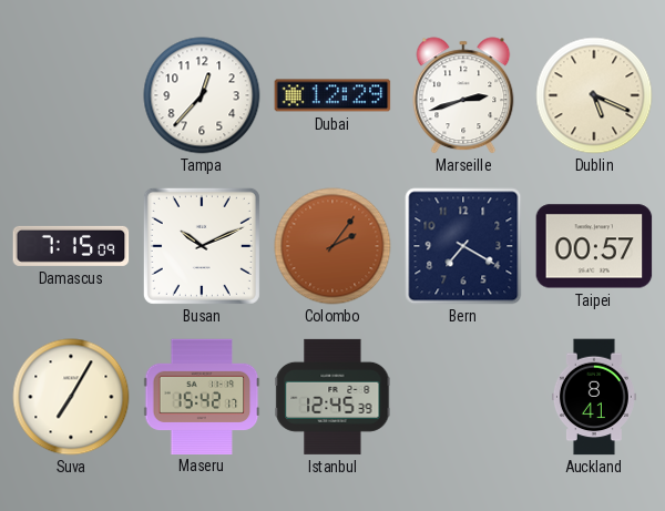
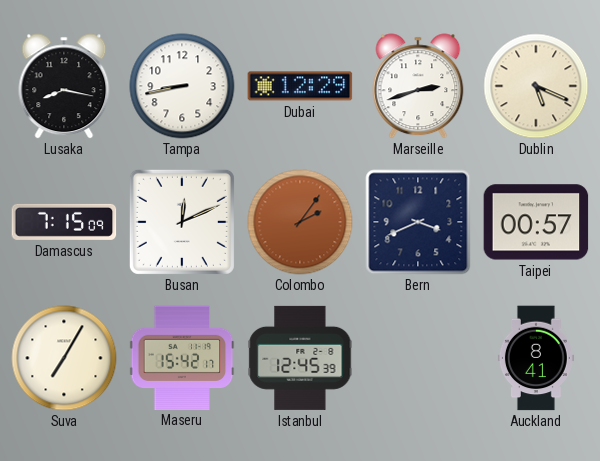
Lusaka: none -> 8:17
Tampa: 12:37 -> 8:43
Busan: 10:11 -> 12:11
Bern: 7:20 -> 3:41
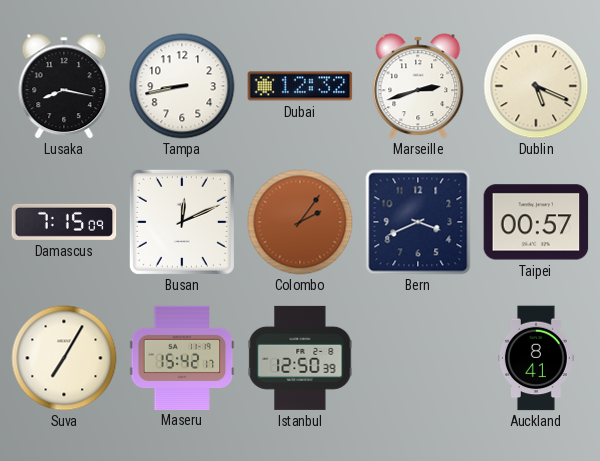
Dubai: 12:29 -> 12:32
Istanbul: 12:45 -> 12:50
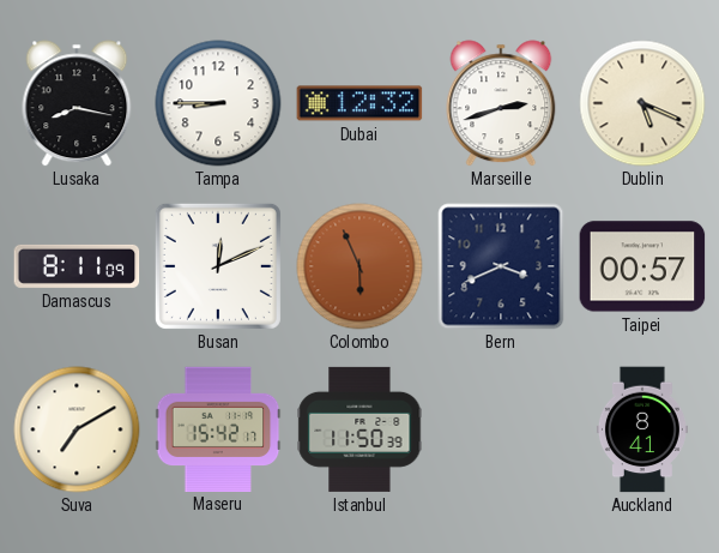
Tampa: 8:43 -> 8:45
Damascus: 7:15 -> 8:11
Colombo: 2:06 -> 5:56
Suva: 7:05 -> 7:10
Istanbul: 12:50 -> 11:50
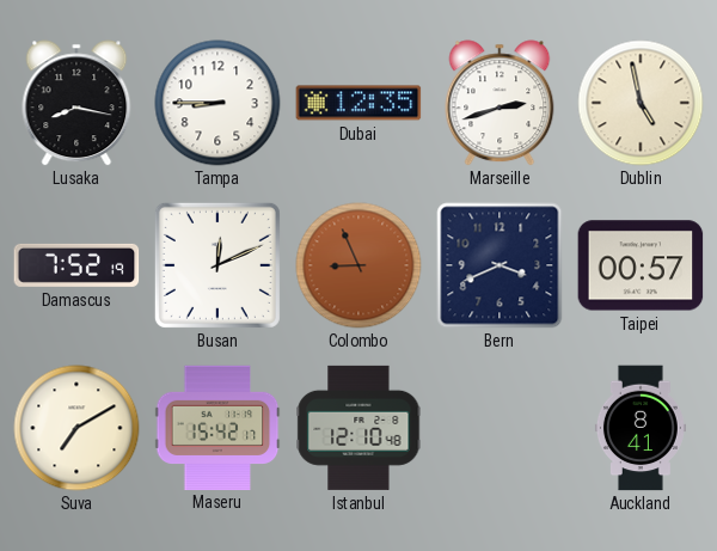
Dubai: 12:32 -> 12:35
Dublin: 5:19 -> 4:58
Damascus: 8:11 -> 7:52
Colombo: 5:56 -> 8:56
Istanbul: 11:50 -> 12:10
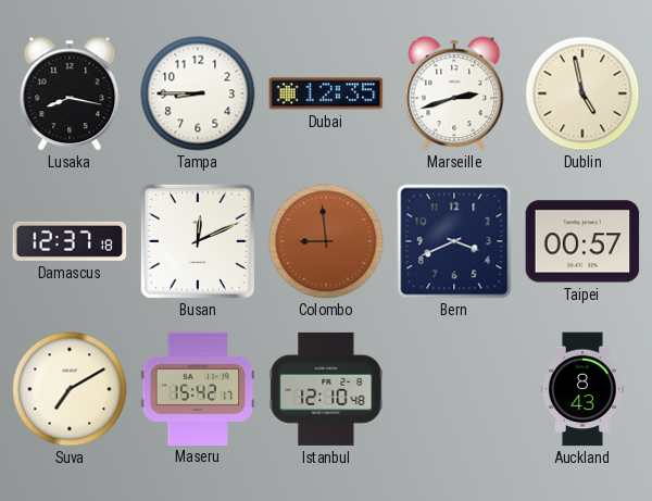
Damascus: 7:52 -> 12:37
Colombo: 8:56 -> 8:59
Auckland: 8:41 -> 8:43
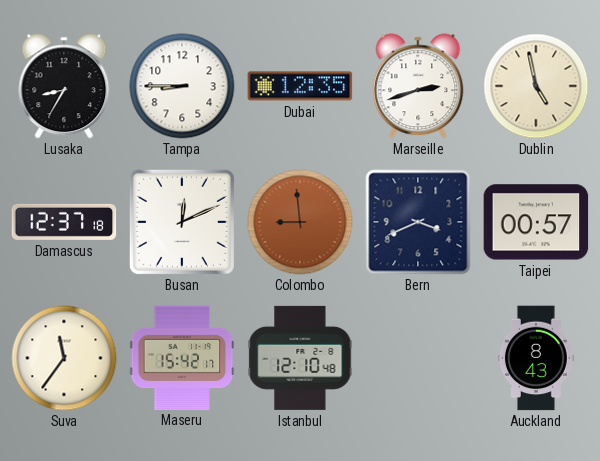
Lusaka: 8:17 -> 8:35
Suva: 7:10 -> 11:36
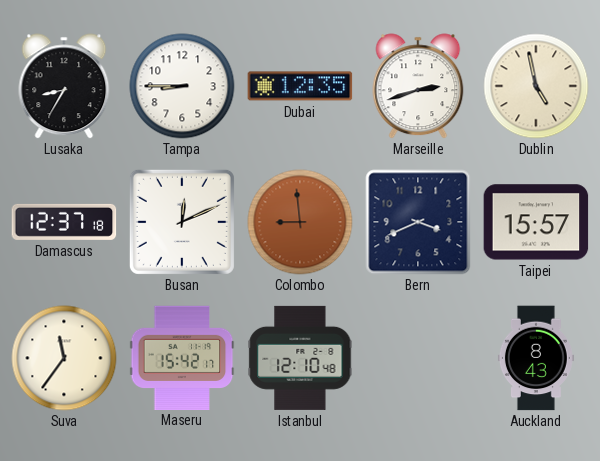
Taipei: 00:57 -> 15:57
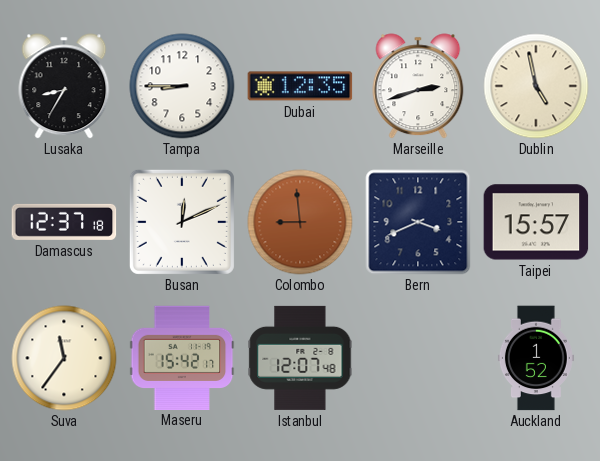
Istanbul: 12:10 -> 12:07
Auckland: 8:43 -> 1:52
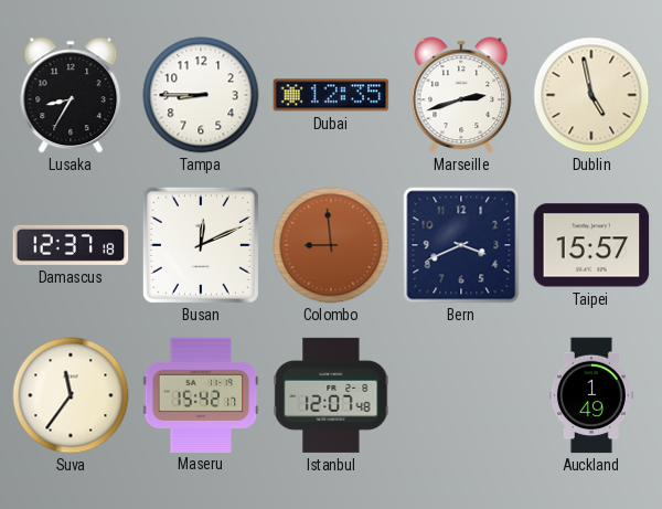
Auckland: 1:52 -> 1:49
